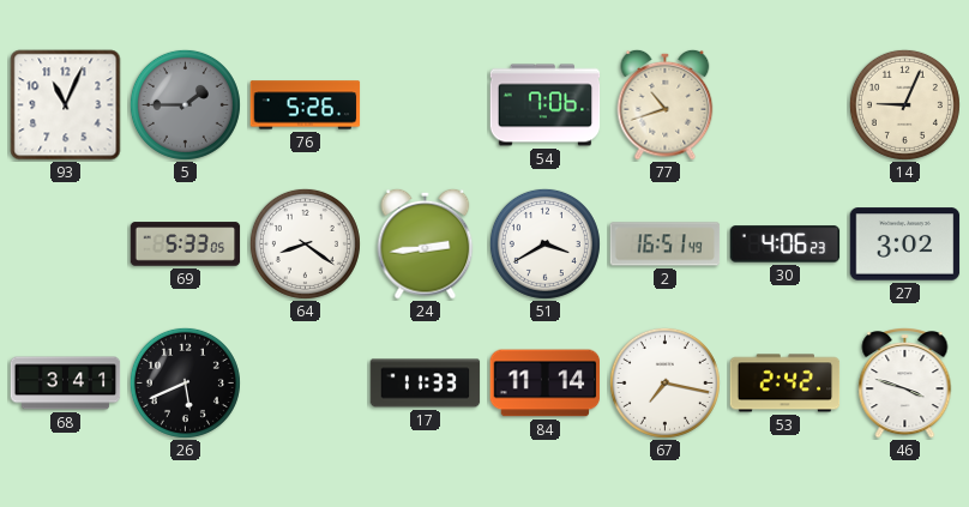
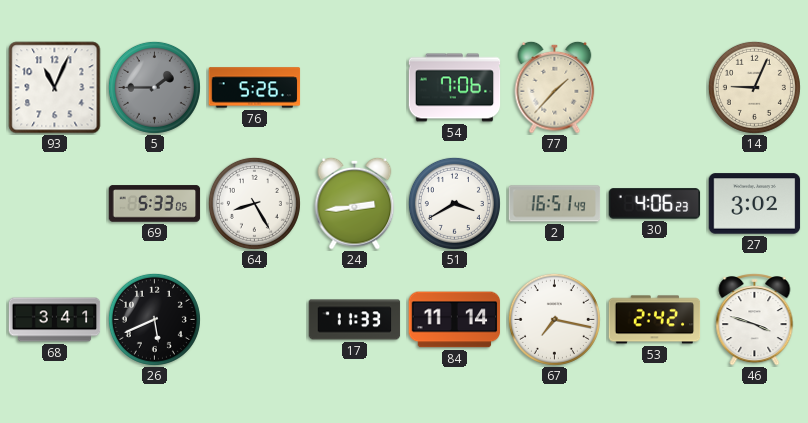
77: 10:42 -> 1:37
64: 8:21 -> 8:25
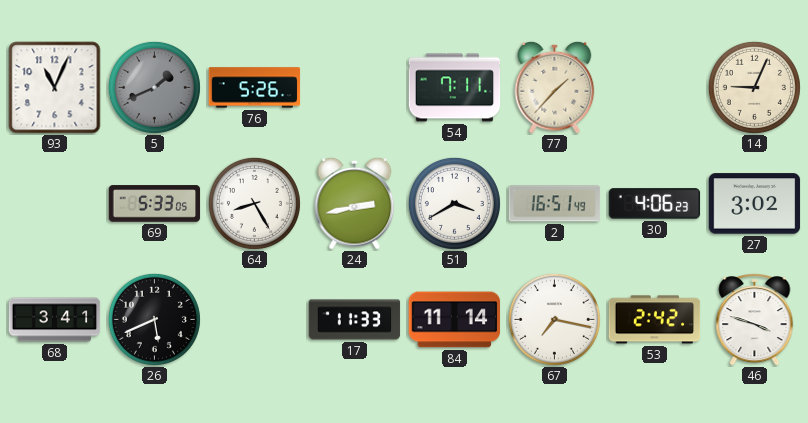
5: 1:45 -> 1:41
54: 7:06 -> 7:11
24: 2:44 -> 2:43
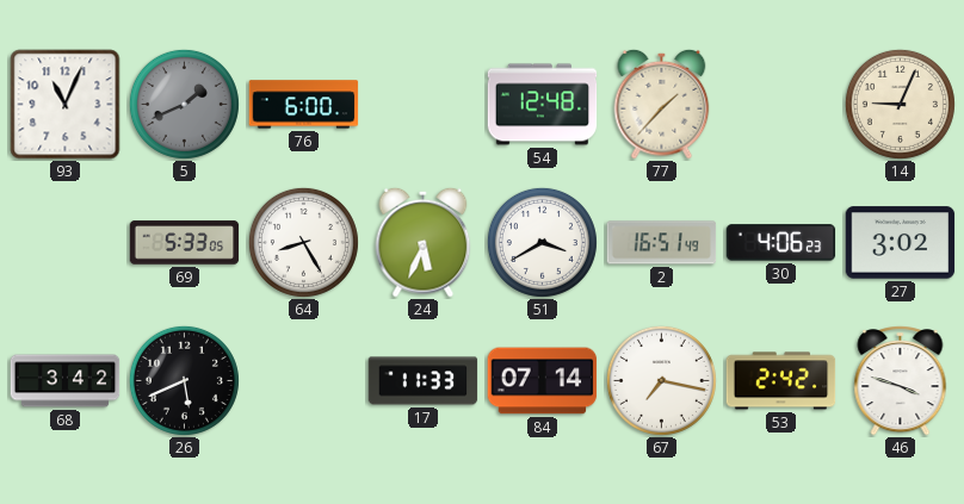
76: 5:26 -> 6:00
54: 7:11 -> 12:48
24: 2:43 -> 5:34
68: 3:41 -> 3:42
84: 11:14 -> 07:14
